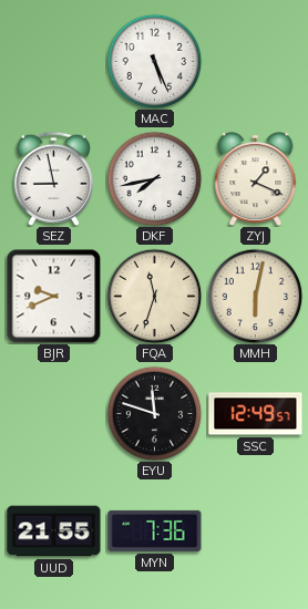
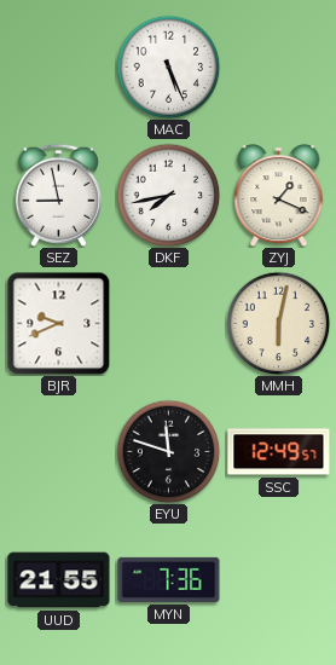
FQA: 11:33 -> none
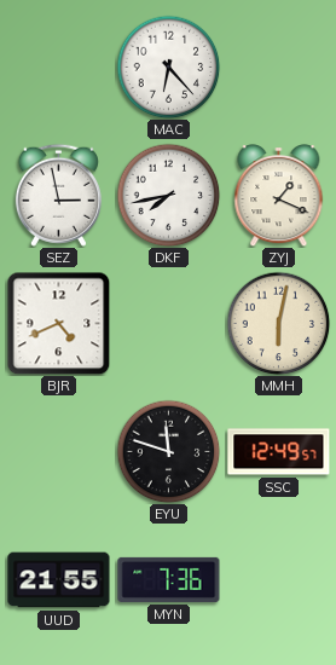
MAC: 5:26 -> 6:23
SEZ: 8:58 -> 2:58
BJR: 9:41 -> 4:41
